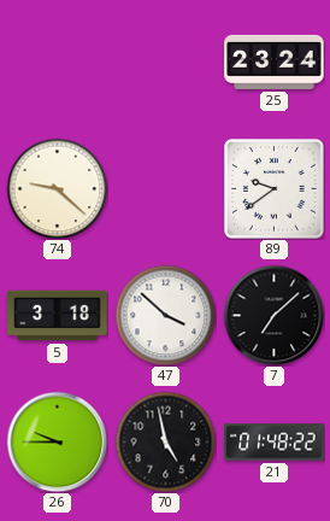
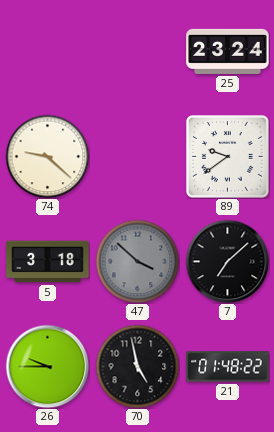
47 dial: white -> grey
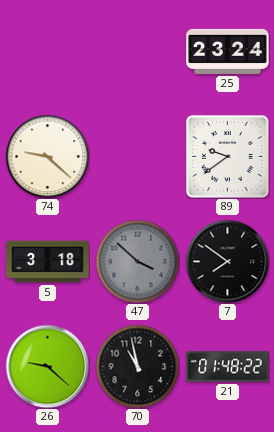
7: 7:08 -> 7:51
26: 9:45 -> 9:22
70: 4:58 -> 10:58
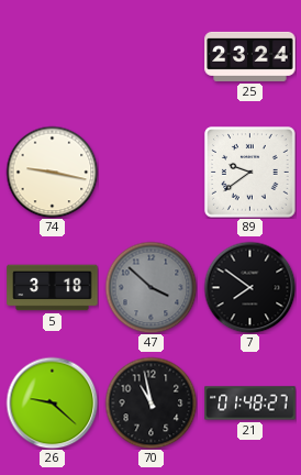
74: 9:22 -> 9:17
21: 01:48:22 -> 01:48:27
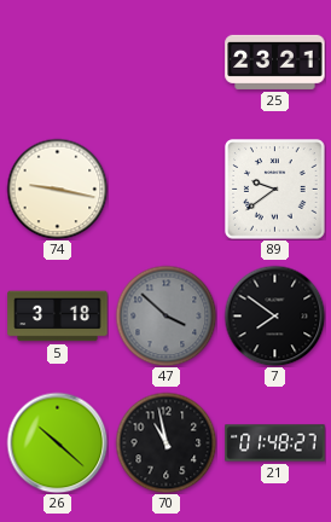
25: 23:24 -> 23:21
26: 9:22 -> 10:22
